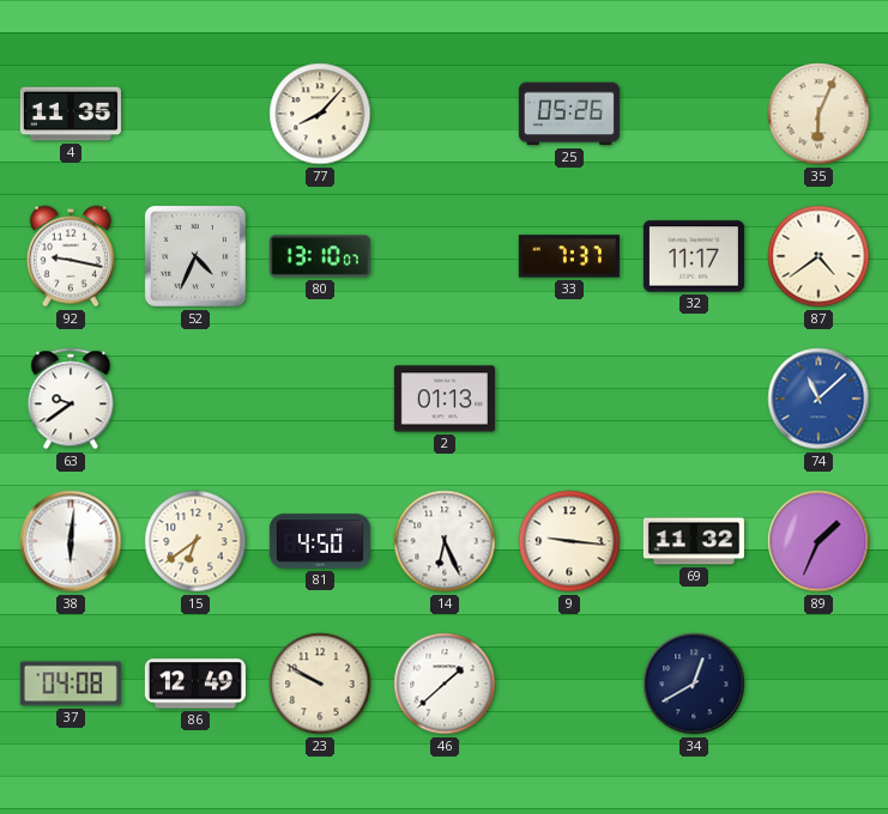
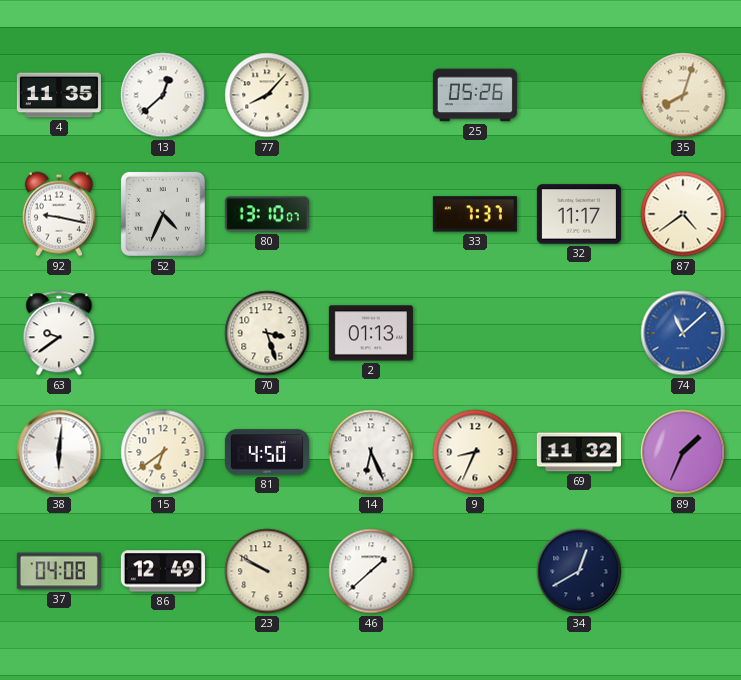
13: none -> 12:38
35: 6:04 -> 8:03
70: none -> 3:27
9: 9:16 -> 8:34
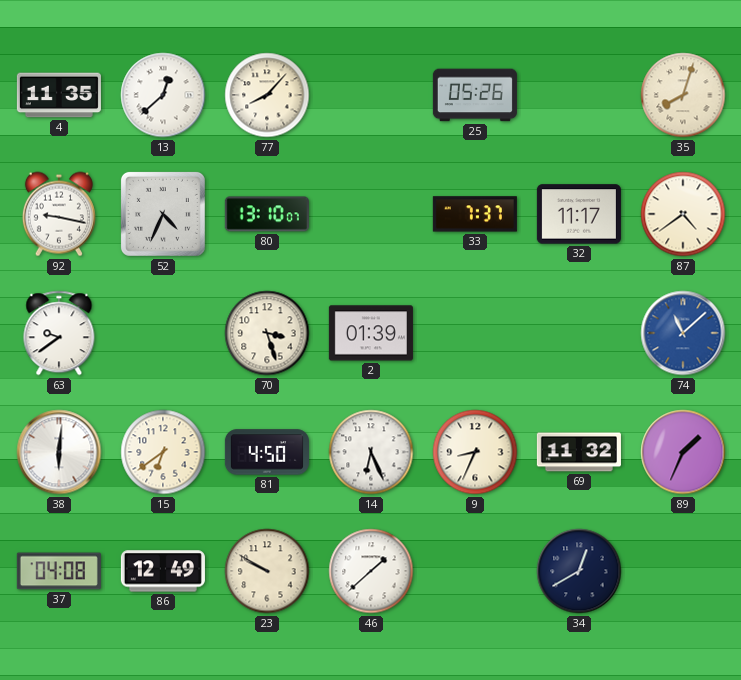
2: 01:13 -> 01:39
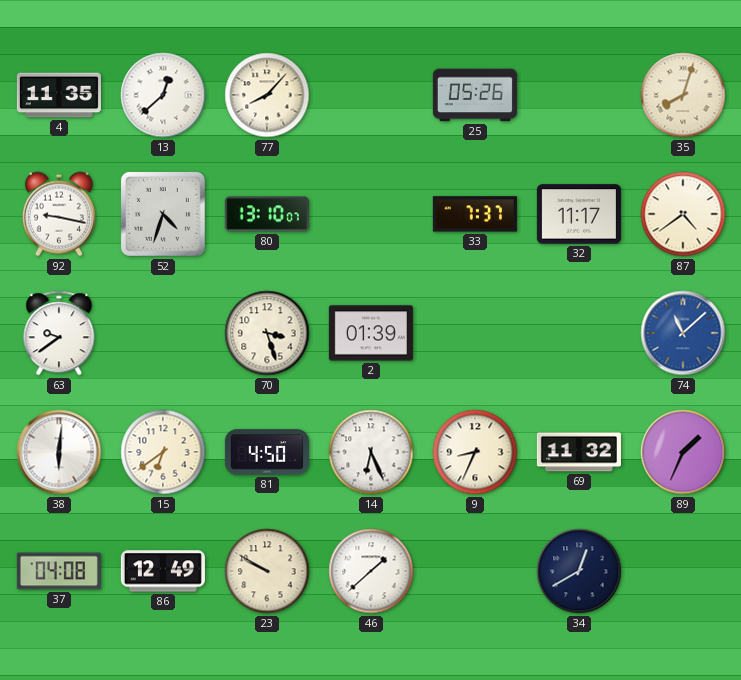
52: 4:34 -> 4:33
